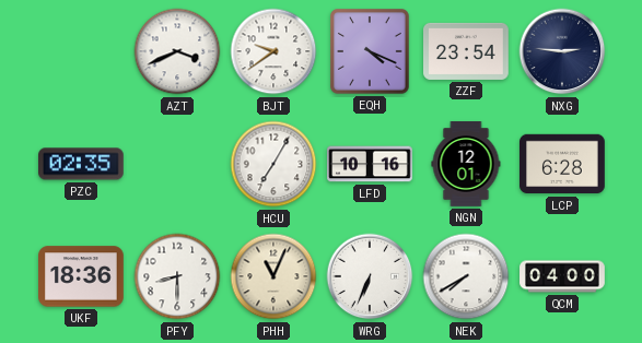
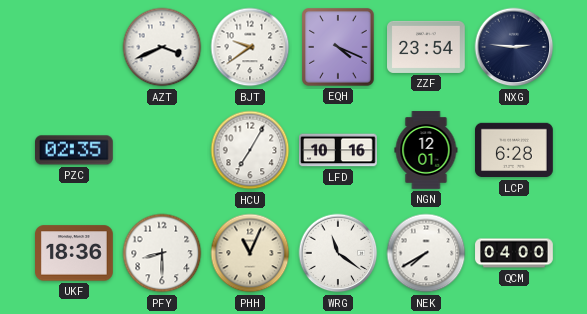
WRG: 6:34 -> 11:21
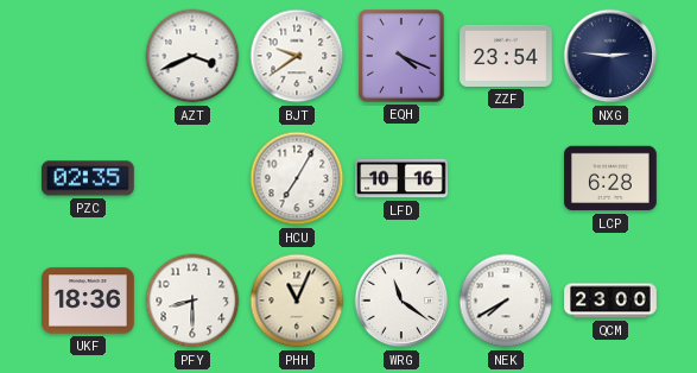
NGN: 12:01 -> none
QCM: 04:00 -> 23:00
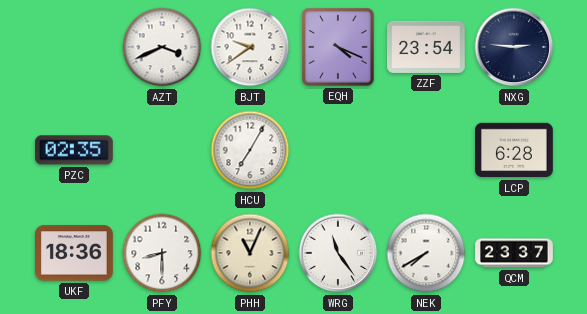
LFD: 10:16 -> none
WRG: 11:21 -> 11:24
QCM: 23:00 -> 23:37
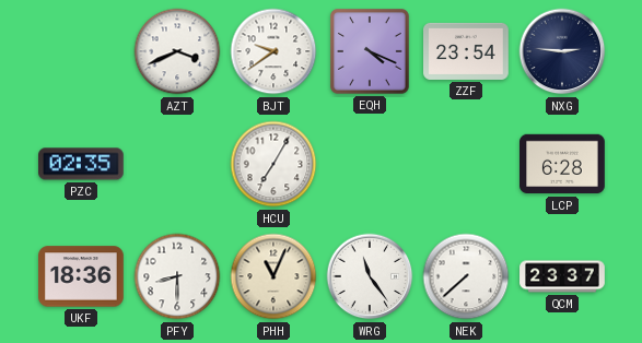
NEK: 7:40 -> 7:38
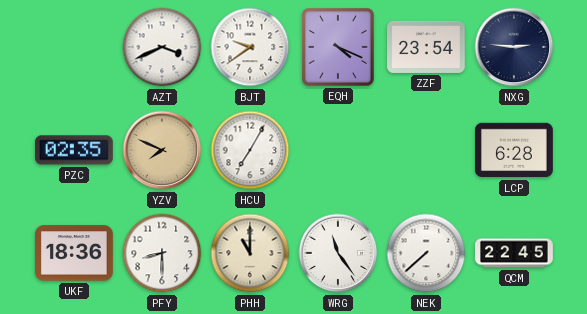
YZV: none -> 7:49
PHH: 11:04 -> 11:00
QCM: 23:37 -> 22:45
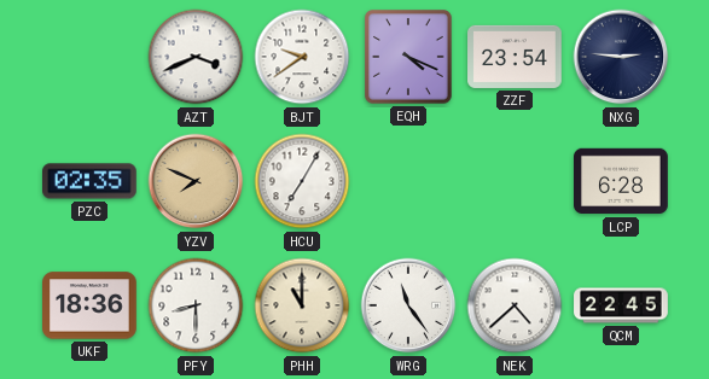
NEK: 7:38 -> 4:38
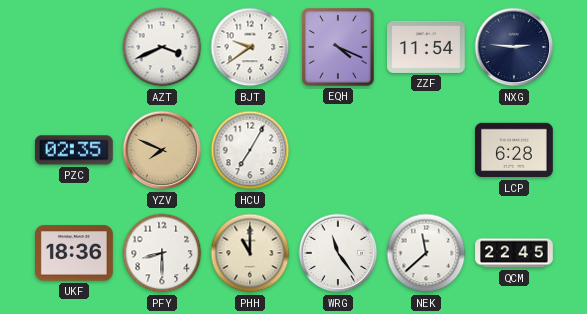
ZZF: 23:54 -> 11:54
NEK: 4:38 -> 11:38
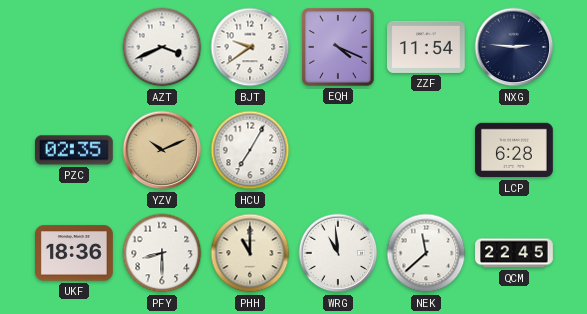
YZV: 7:49 -> 10:11
WRG: 11:24 -> 10:59
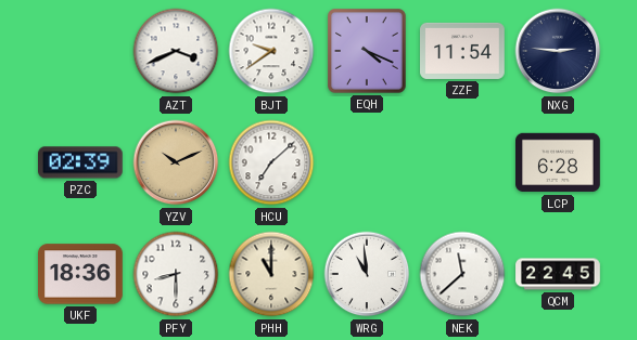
PZC: 02:35 -> 02:39
HCU: 7:05 -> 7:08
